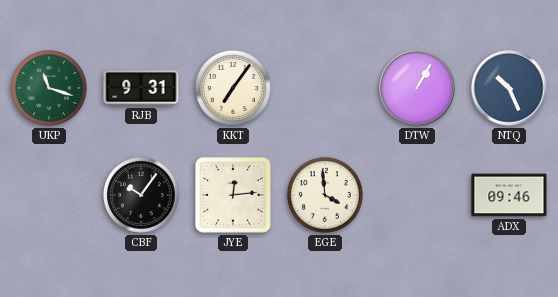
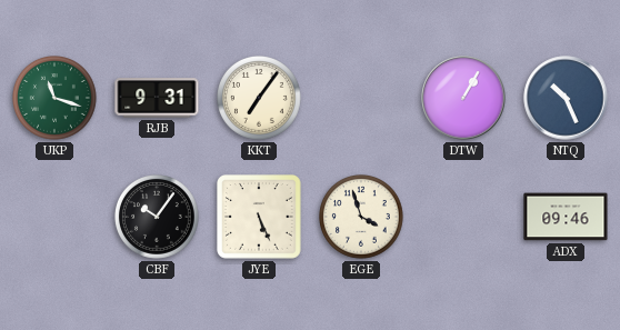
JYE: 12:14 -> 5:26
EGE: 3:59 -> 3:57
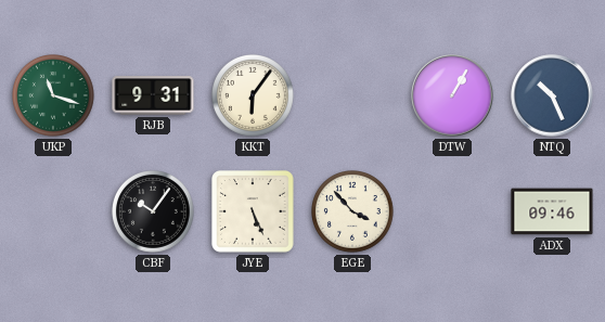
KKT: 7:06 -> 6:06
EGE: 3:57 -> 3:53
